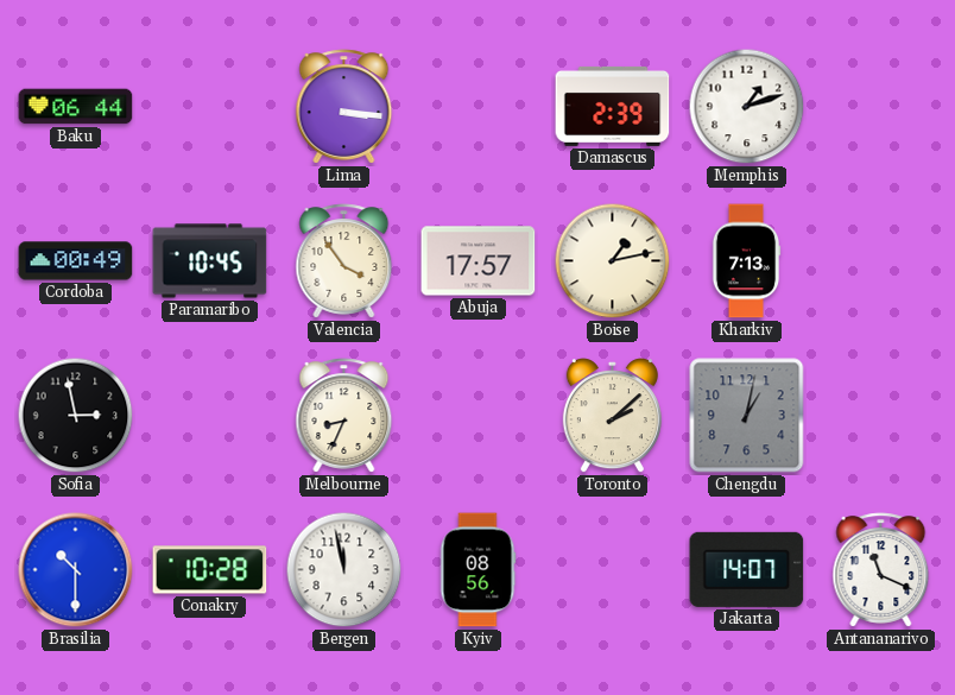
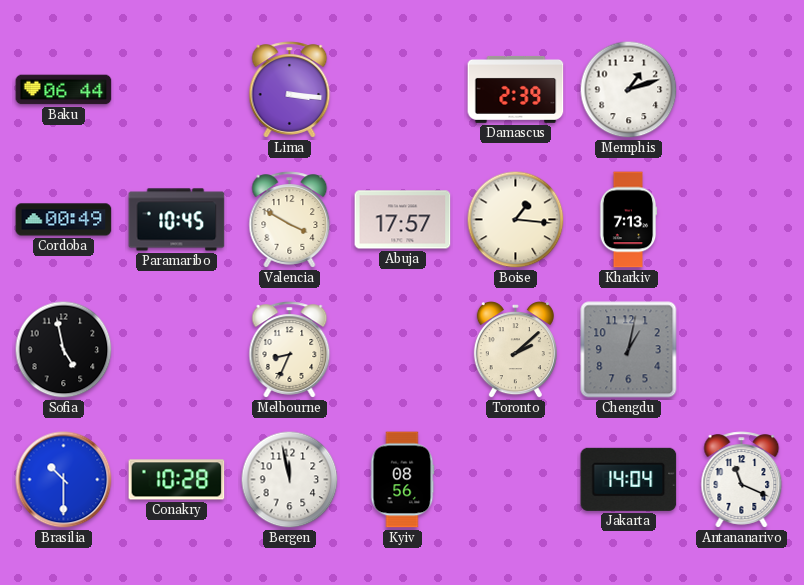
Valencia: 3:54 -> 3:50
Boise: 1:13 -> 1:16
Sofia: 2:58 -> 4:58
Jakarta: 14:07 -> 14:04
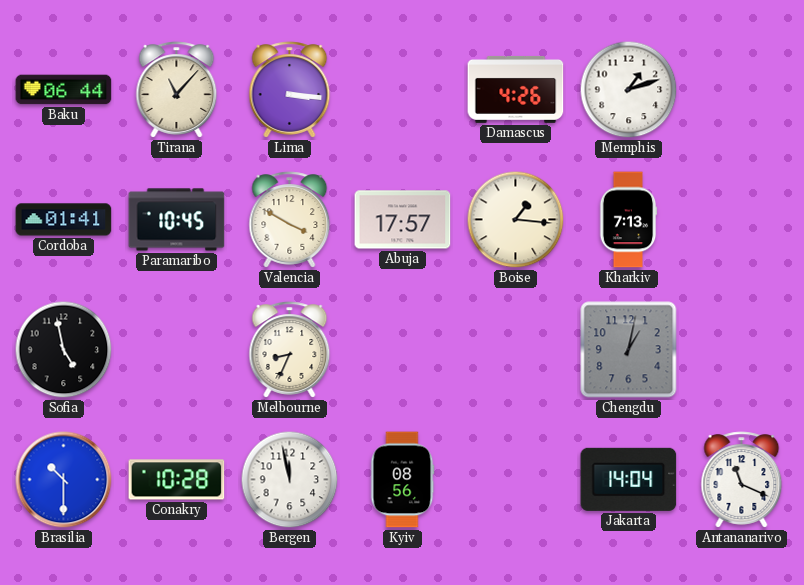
Tirana: none -> 11:07
Damascus: 2:39 -> 4:26
Cordoba: 00:49 -> 01:41
Toronto: 2:08 -> none
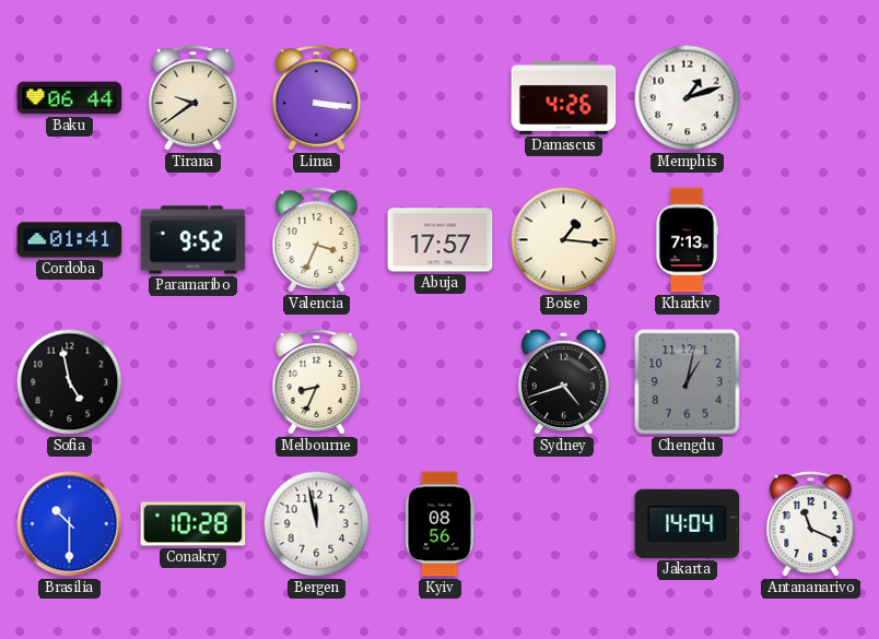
Tirana: 11:07 -> 9:39
Paramaribo: 10:45 -> 9:52
Valencia: 3:50 -> 3:34
Sydney: none -> 4:42
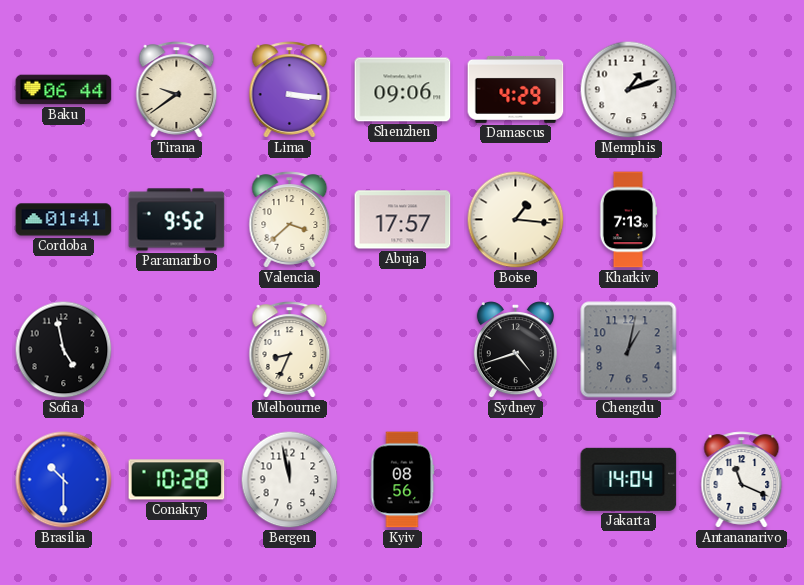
Shenzhen: none -> 09:06
Damascus: 4:26 -> 4:29
Valencia: 3:34 -> 3:38
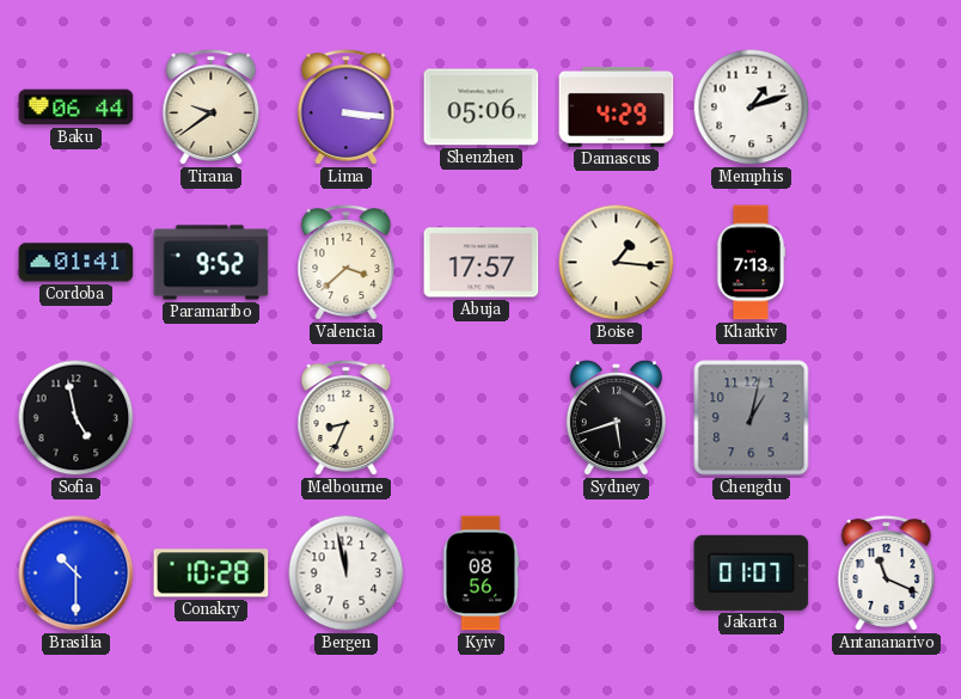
Shenzhen: 09:06 -> 05:06
Sydney: 4:42 -> 5:42
Jakarta: 14:04 -> 01:07
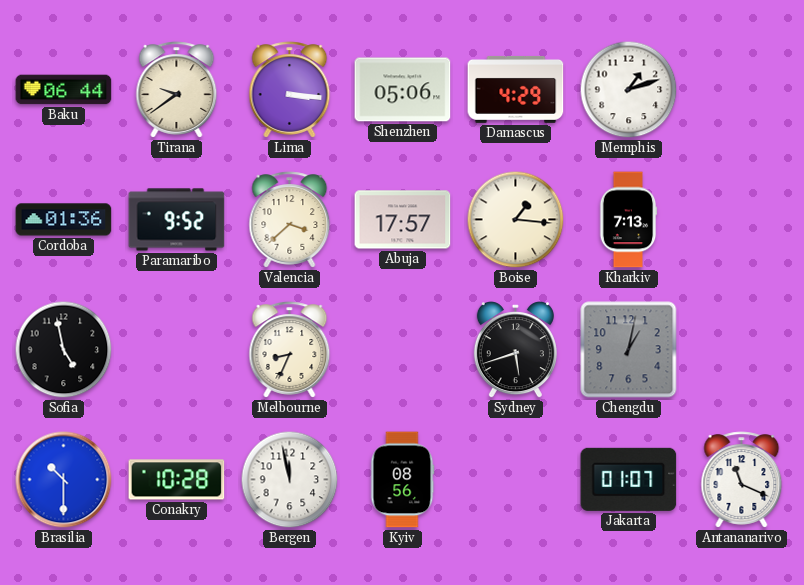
Cordoba: 01:41 -> 01:36
